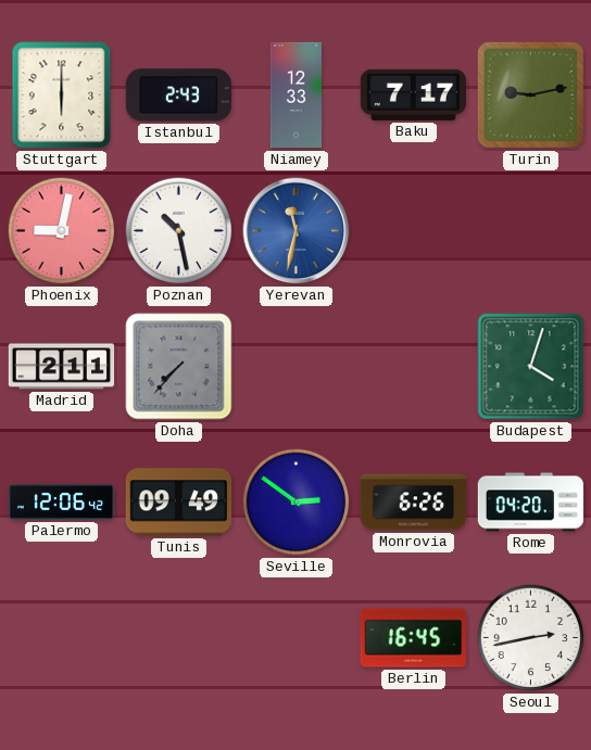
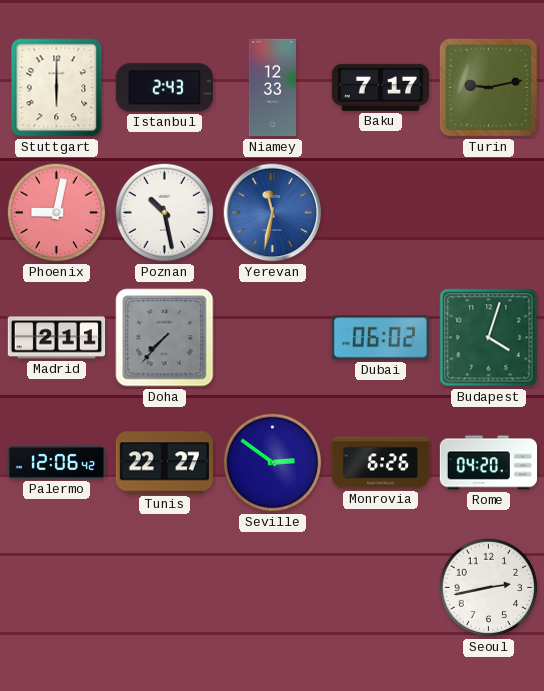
Dubai: none -> 06:02
Tunis: 09:49 -> 22:27
Berlin: 16:45 -> none
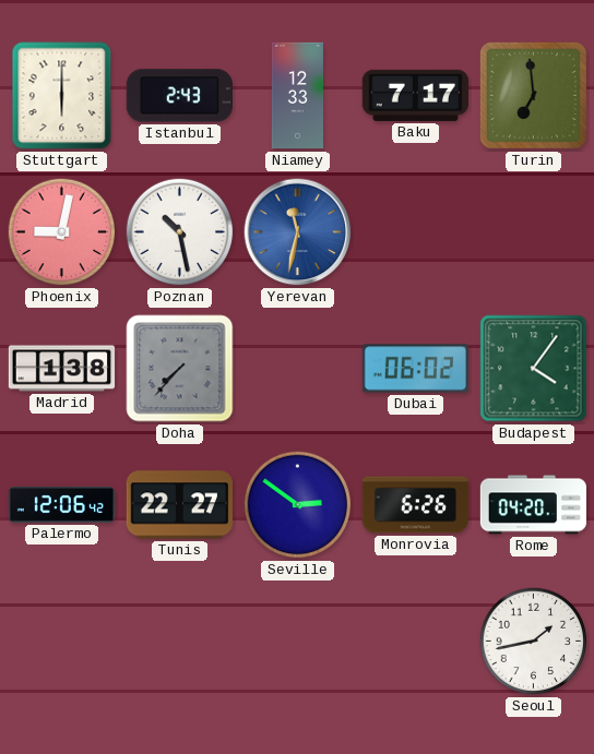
Turin: 9:13 -> 6:59
Madrid: 2:11 -> 1:38
Budapest: 4:03 -> 4:06
Seoul: 2:43 -> 1:43
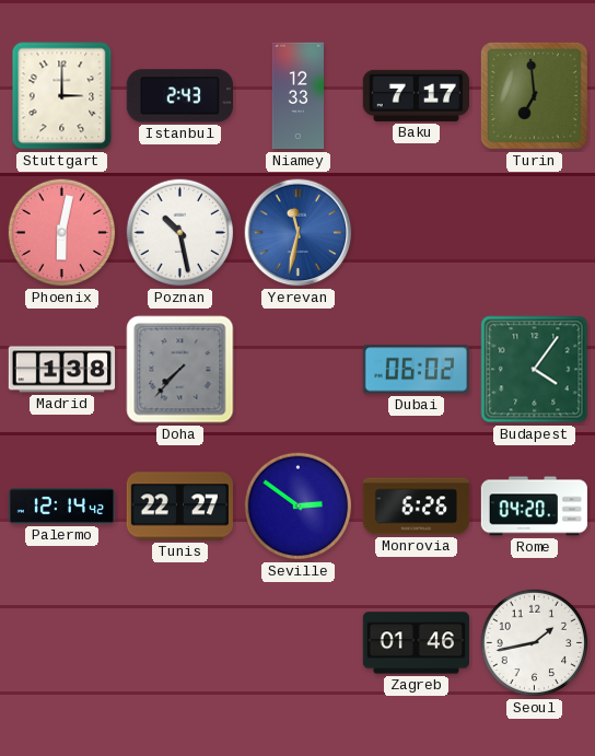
Stuttgart: 6:00 -> 3:00
Phoenix: 9:02 -> 6:02
Palermo: 12:06 -> 12:14
Zagreb: none -> 01:46
